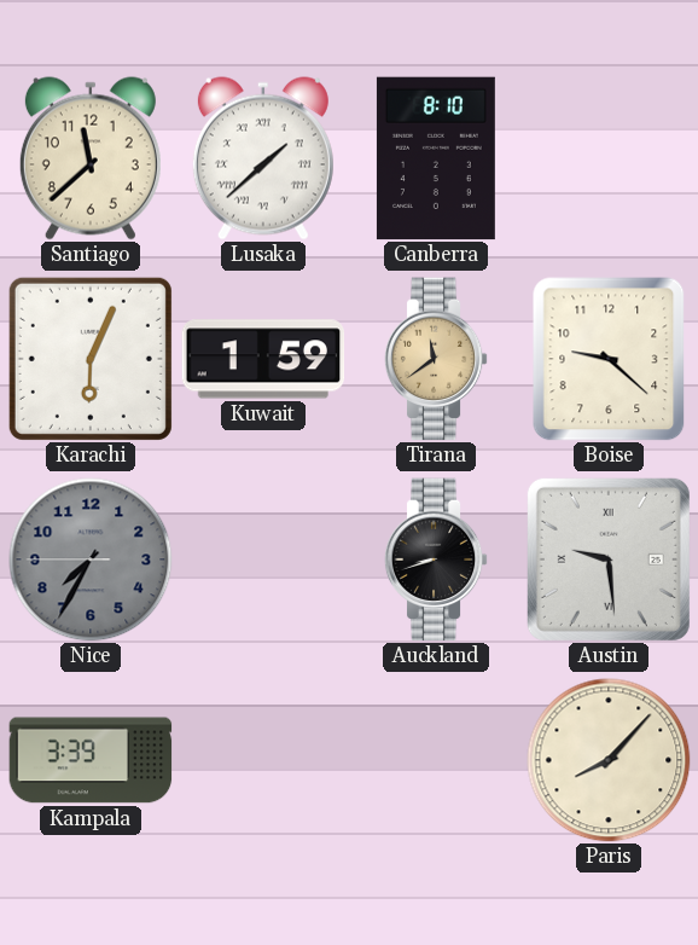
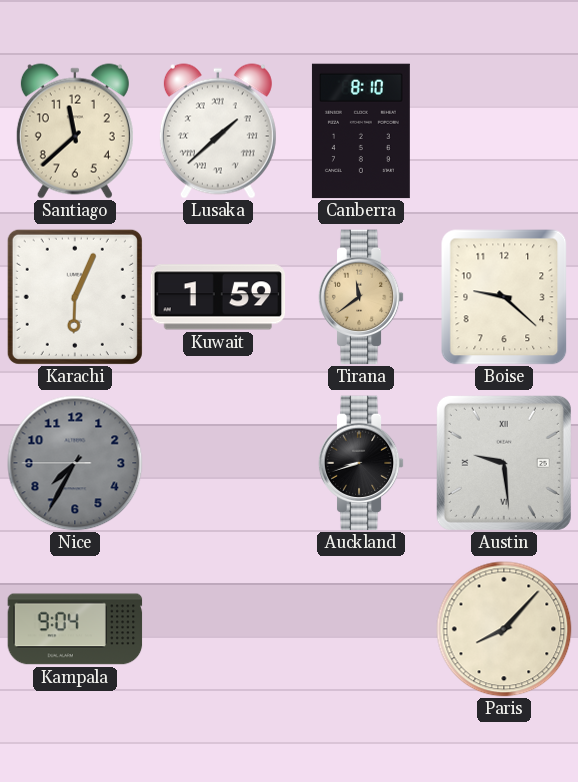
Kampala: 3:39 -> 9:04
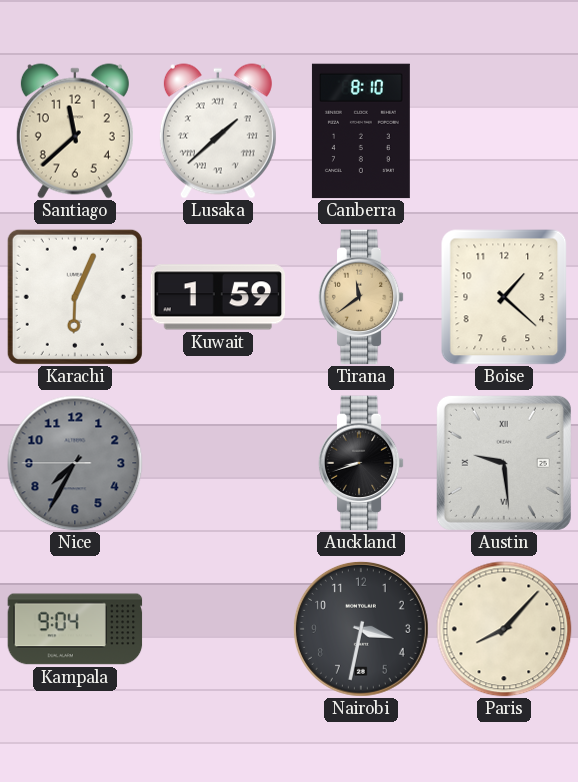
Boise: 9:22 -> 1:22
Nairobi: none -> 3:32
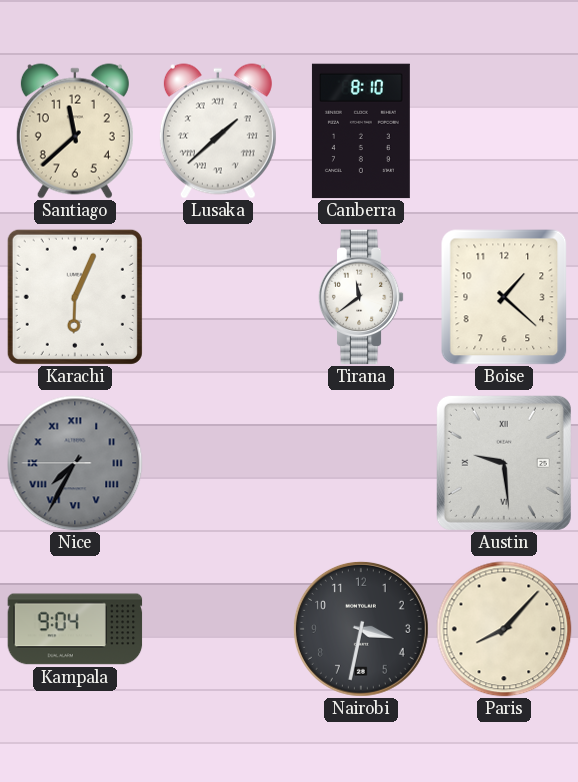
Kuwait: 1:59 -> none
Tirana dial: champagne -> white
Nice numerals: Arabic -> Roman
Auckland: 8:42 -> none
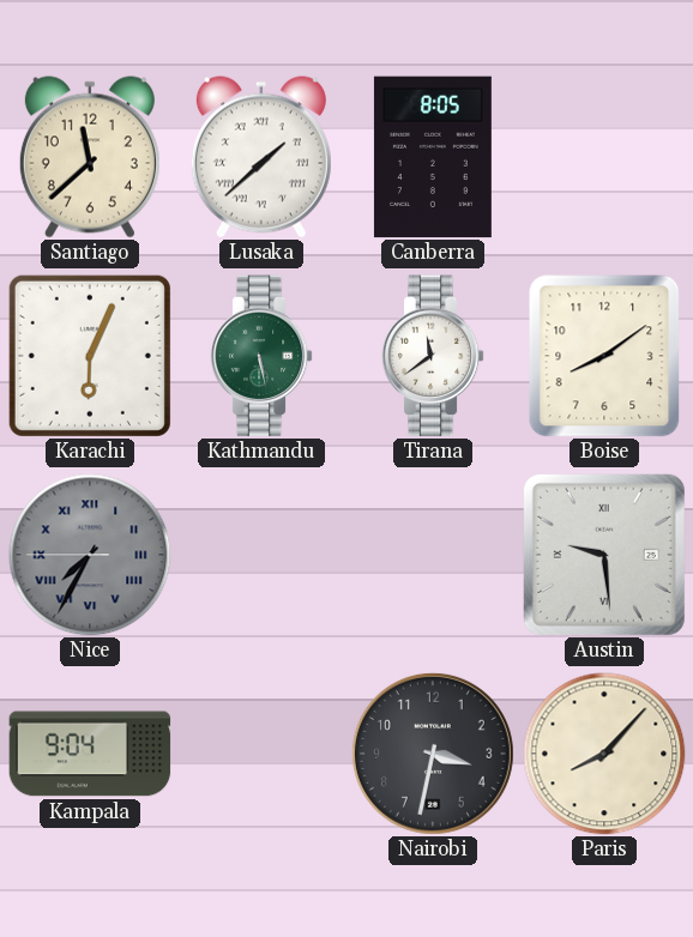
Canberra: 8:10 -> 8:05
Kathmandu: none -> 5:28
Boise: 1:22 -> 8:09
